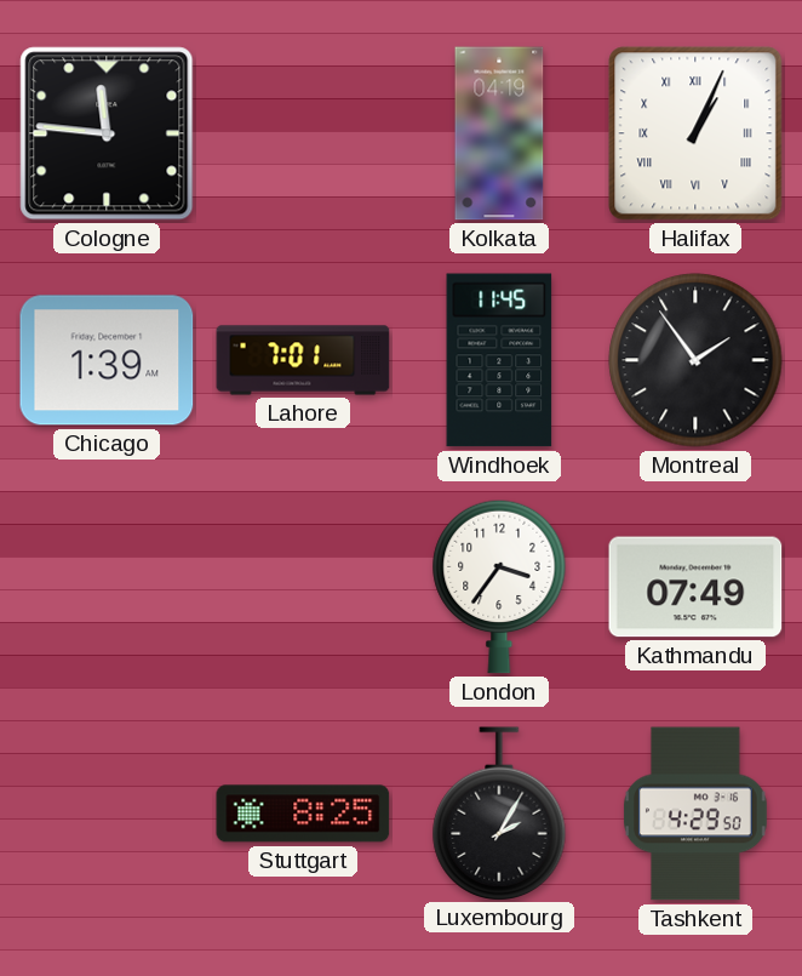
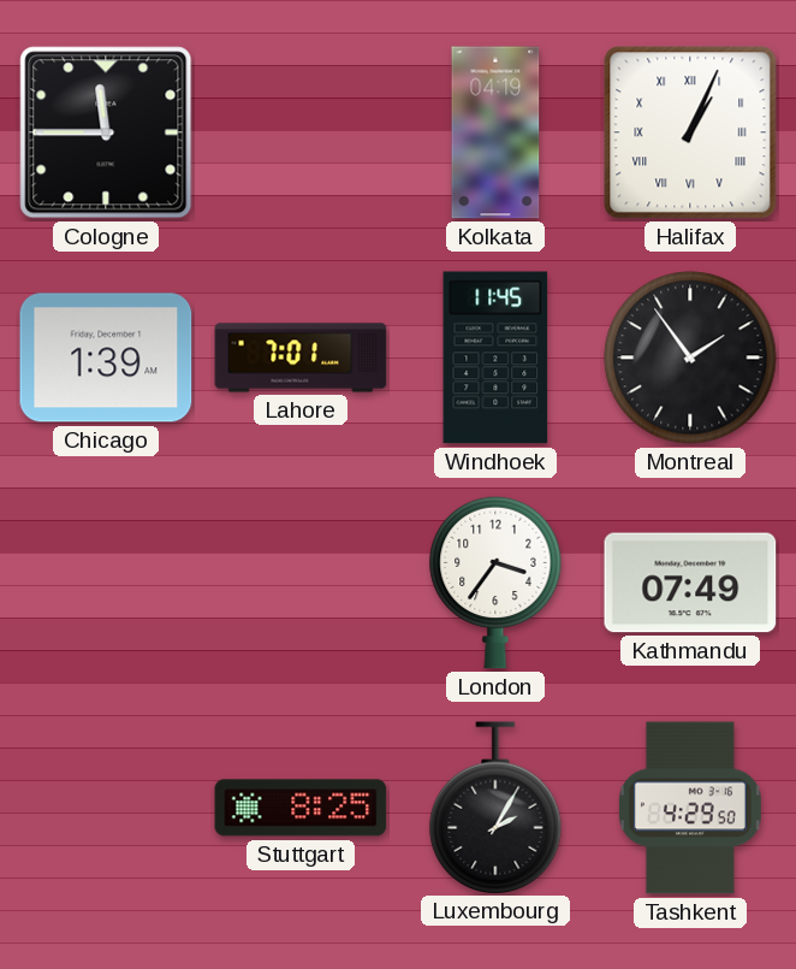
Cologne: 11:46 -> 11:45
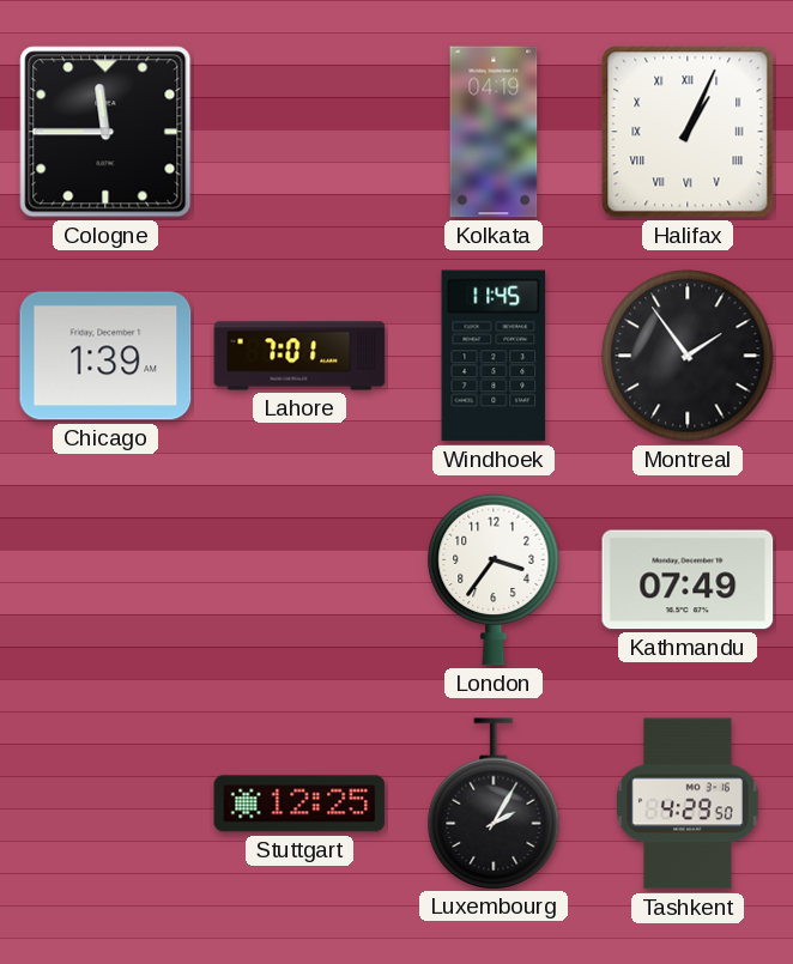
Stuttgart: 8:25 -> 12:25
